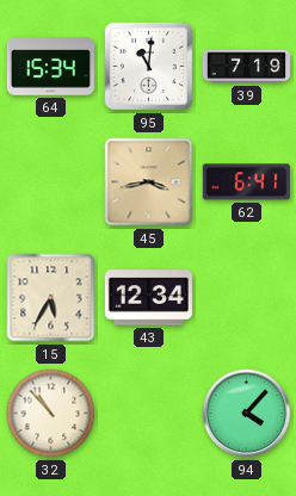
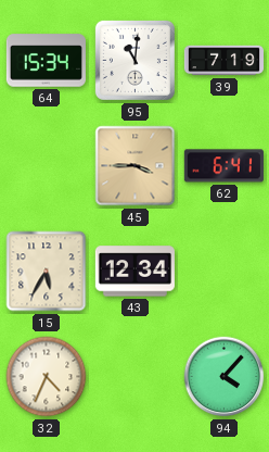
45: 3:43 -> 3:45
32: 10:53 -> 4:34
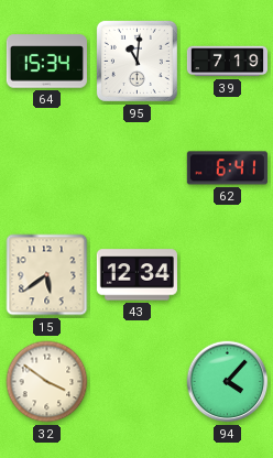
45: 3:45 -> none
15: 5:35 -> 5:39
32: 4:34 -> 3:51
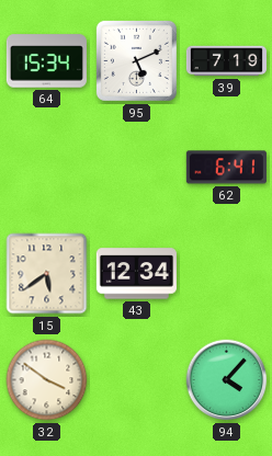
95: 11:01 -> 5:11
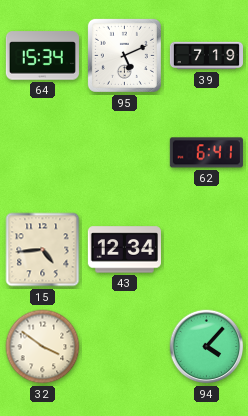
15: 5:39 -> 4:44
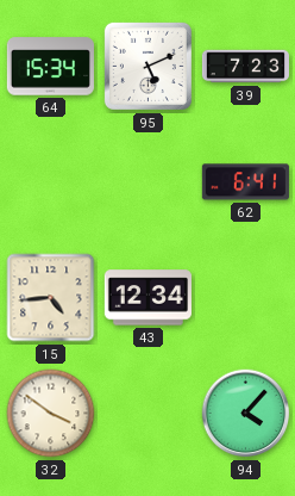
39: 7:19 -> 7:23
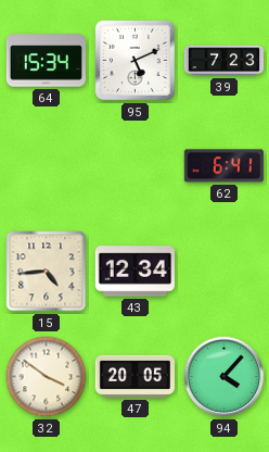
47: none -> 20:05
